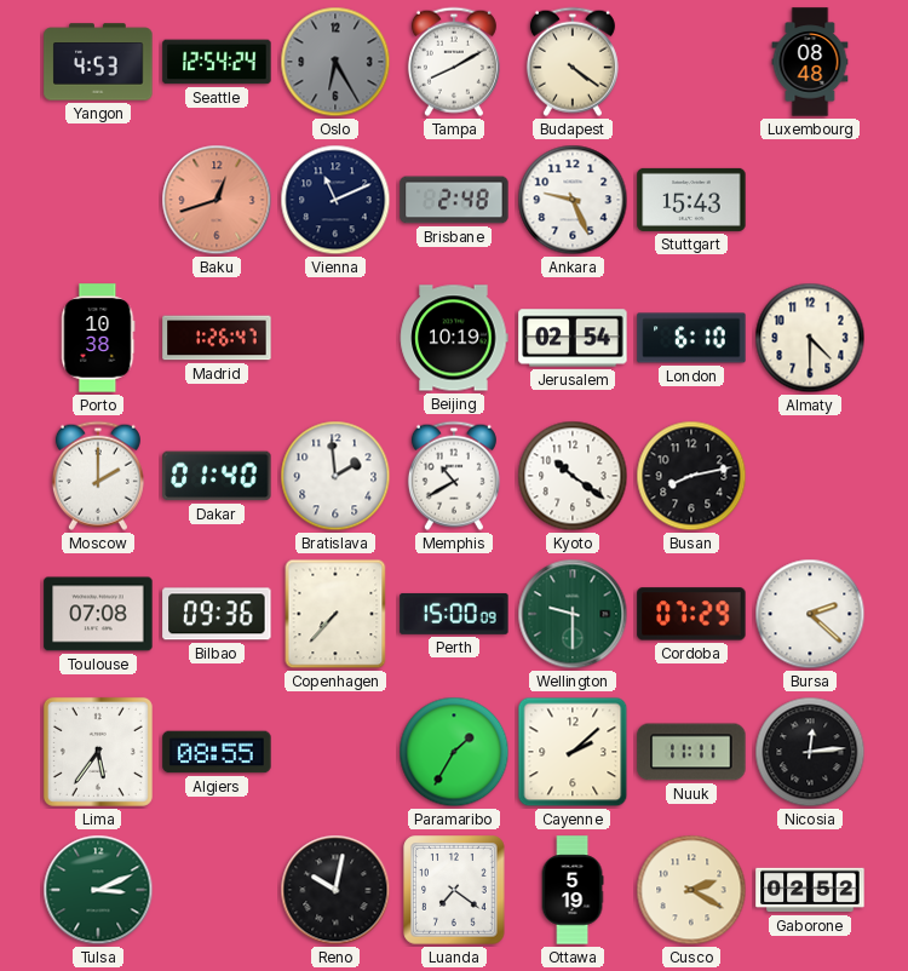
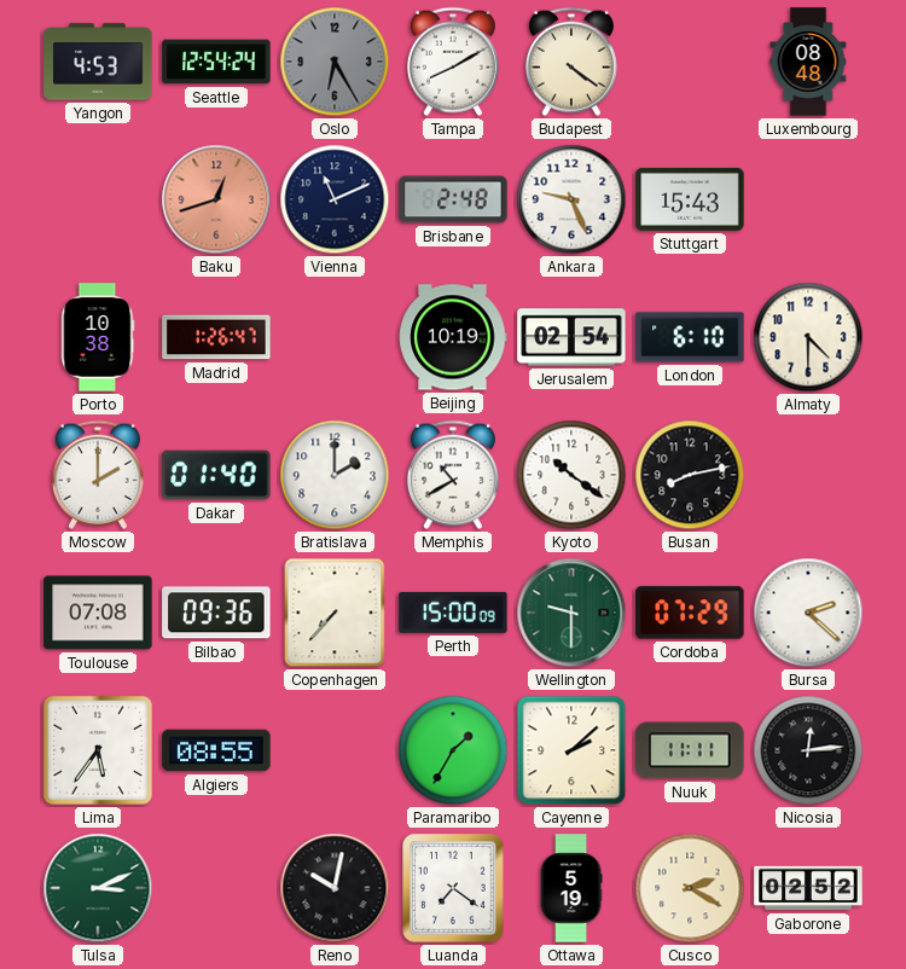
Bratislava: 1:59 -> 2:00
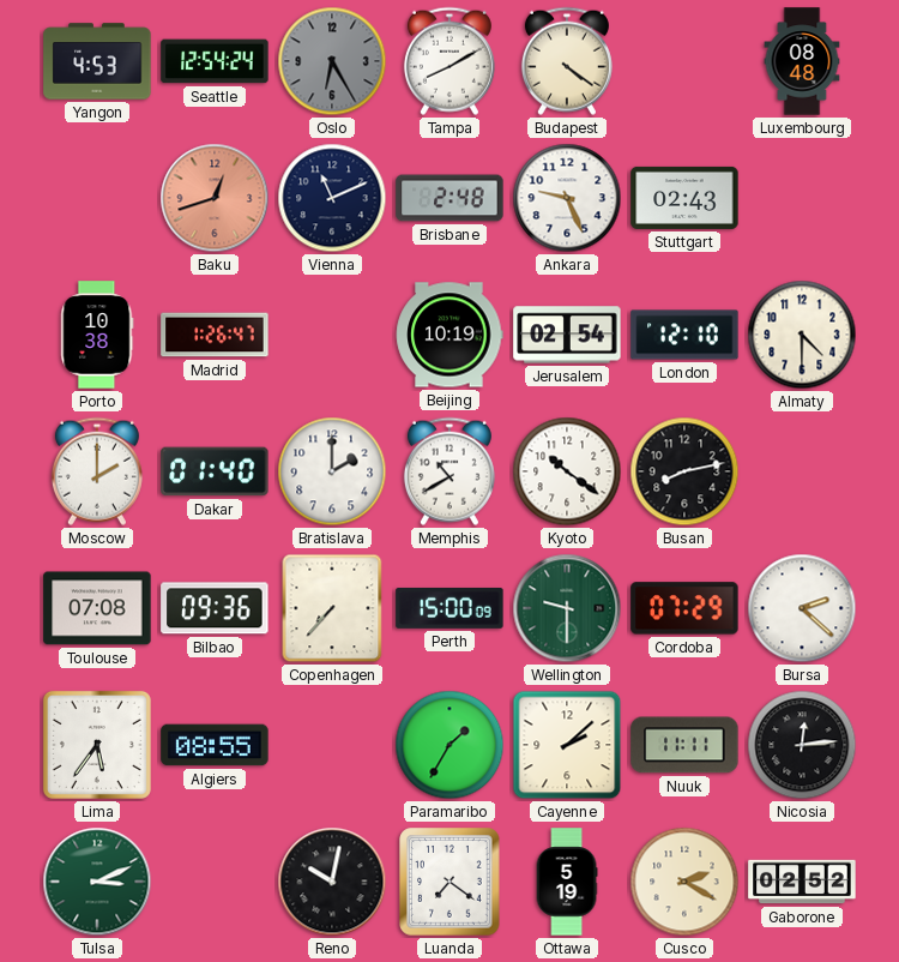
Stuttgart: 15:43 -> 02:43
London: 6:10 -> 12:10
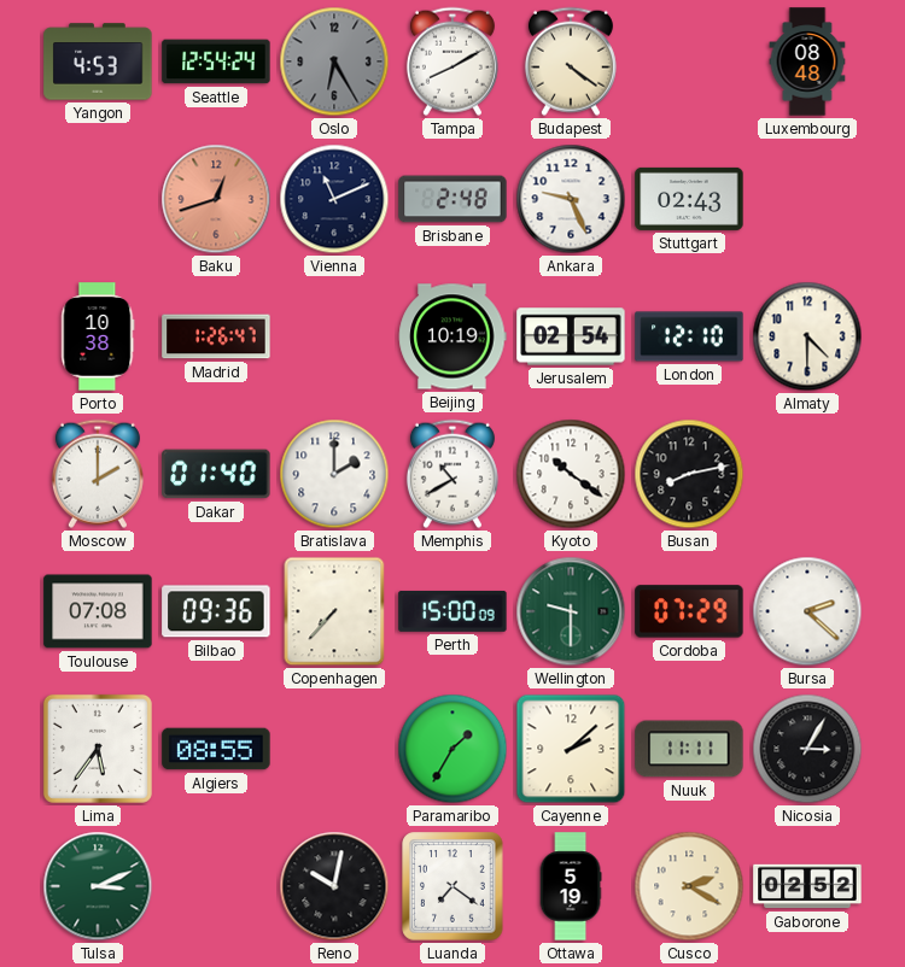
Nicosia: 12:14 -> 3:05
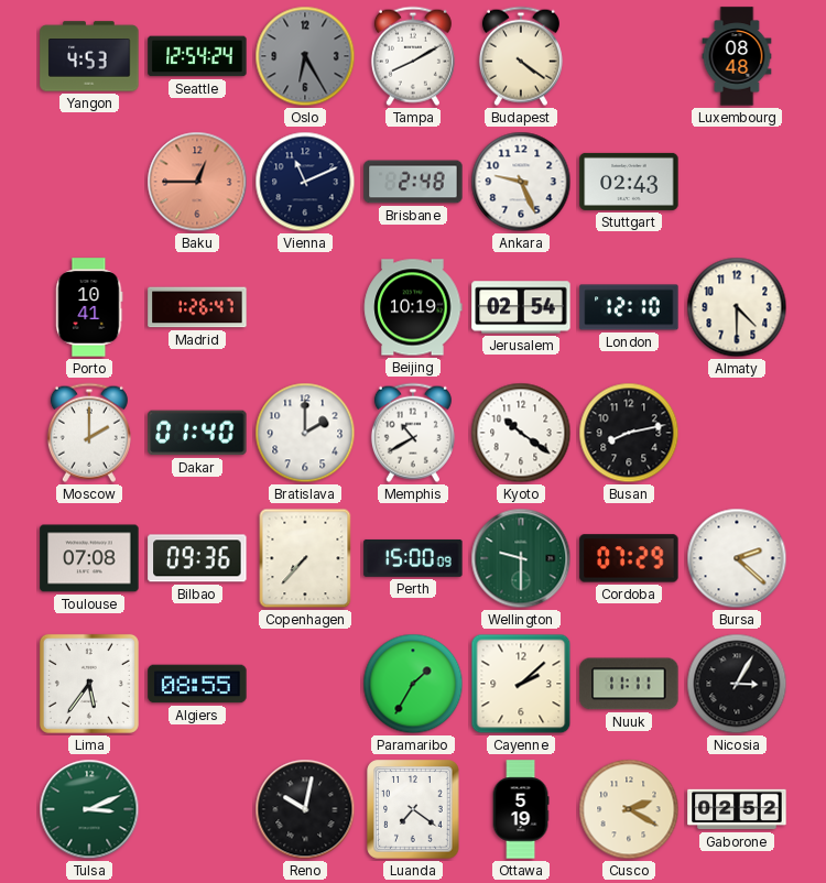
Baku: 12:42 -> 12:45
Porto: 10:38 -> 10:41
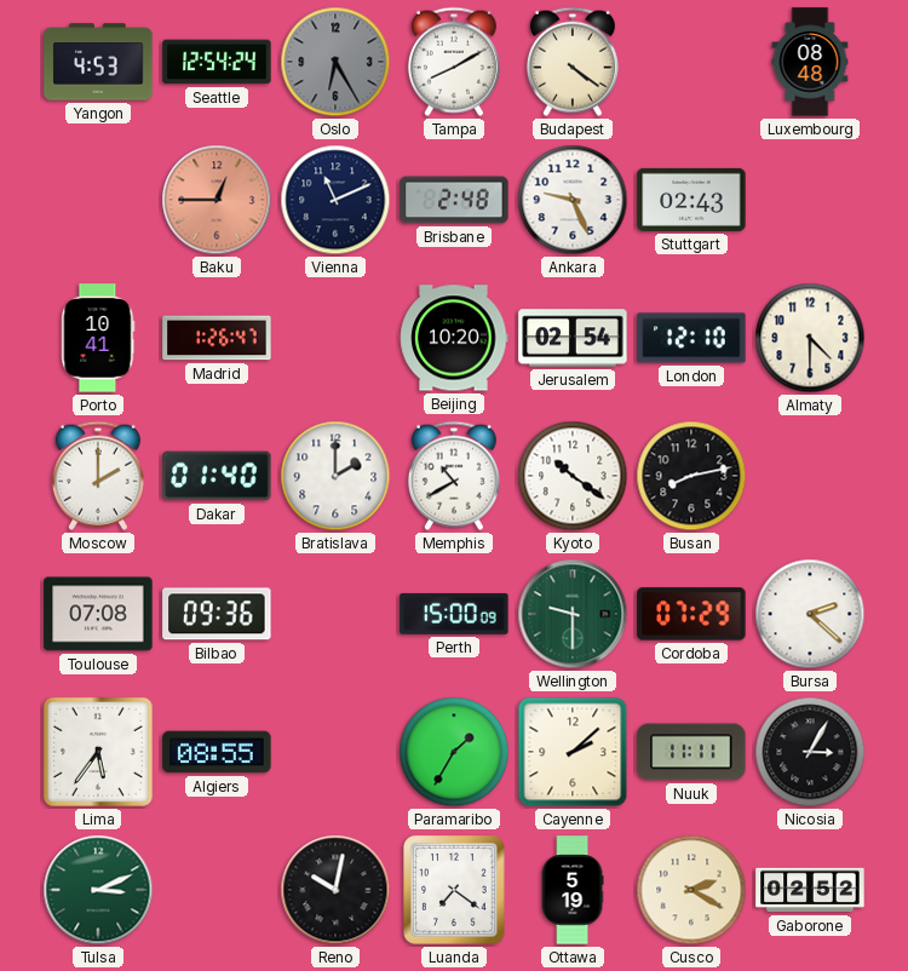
Beijing: 10:19 -> 10:20
Copenhagen: 7:37 -> none
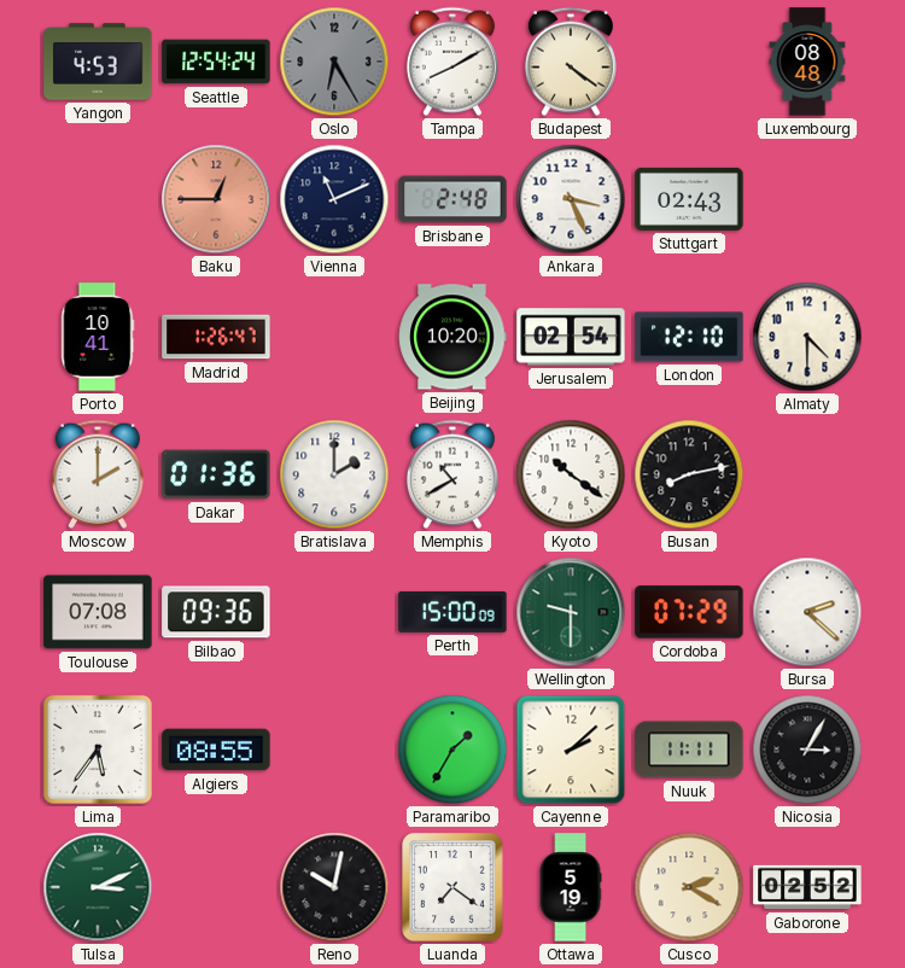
Ankara: 9:26 -> 3:26
Dakar: 01:40 -> 01:36
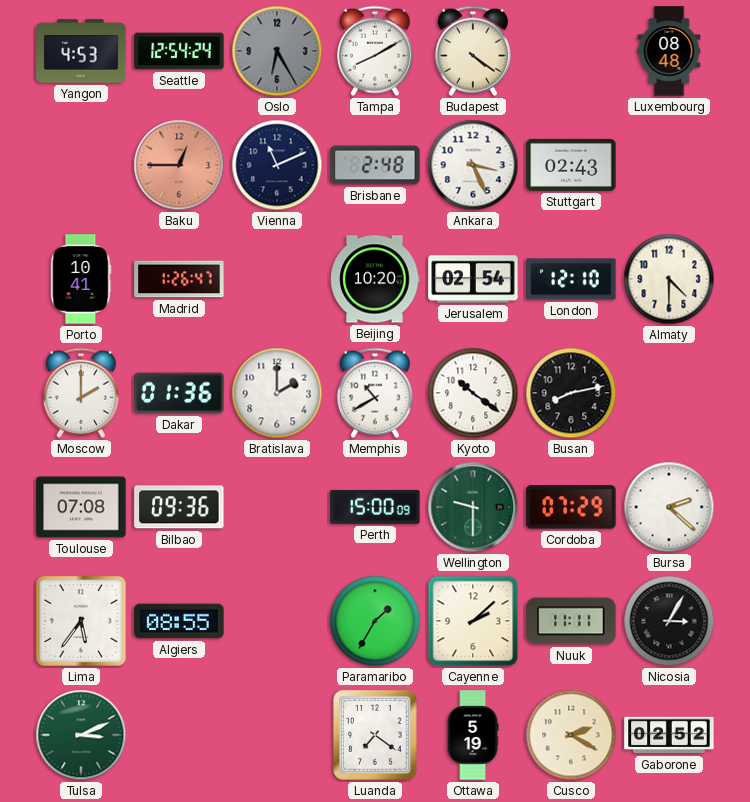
Reno: 10:02 -> none
